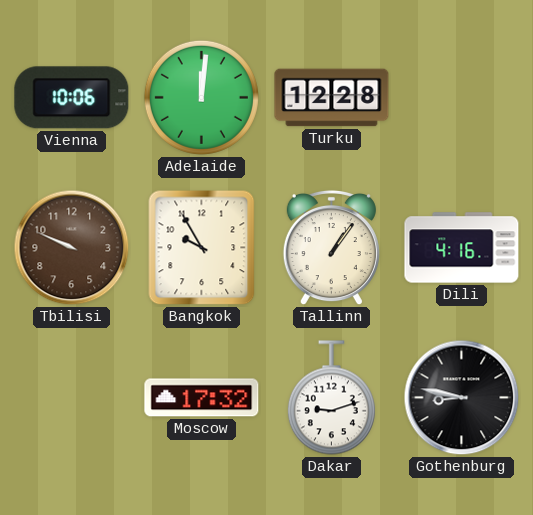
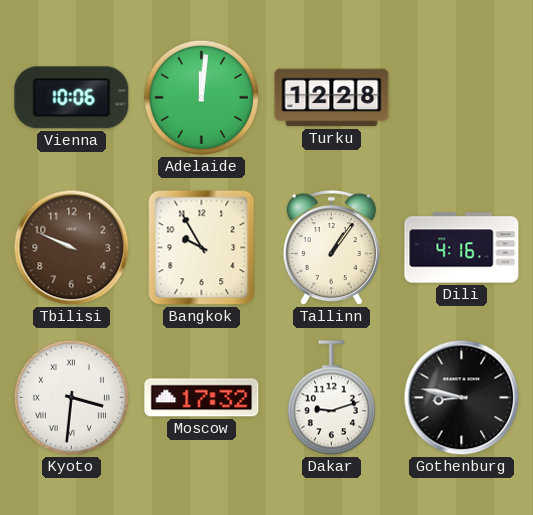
Kyoto: none -> 3:31
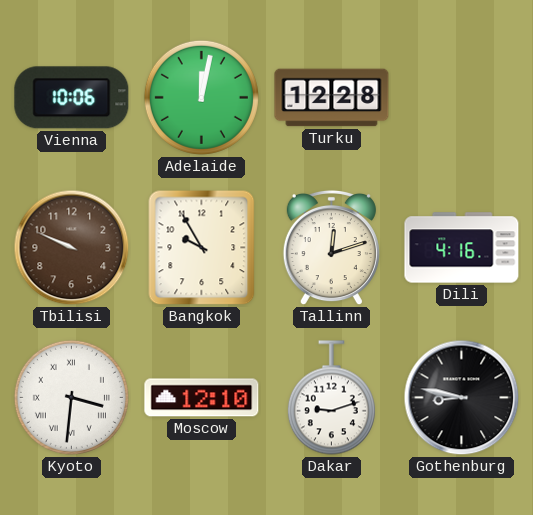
Adelaide: 12:01 -> 12:02
Tallinn: 1:06 -> 12:12
Moscow: 17:32 -> 12:10
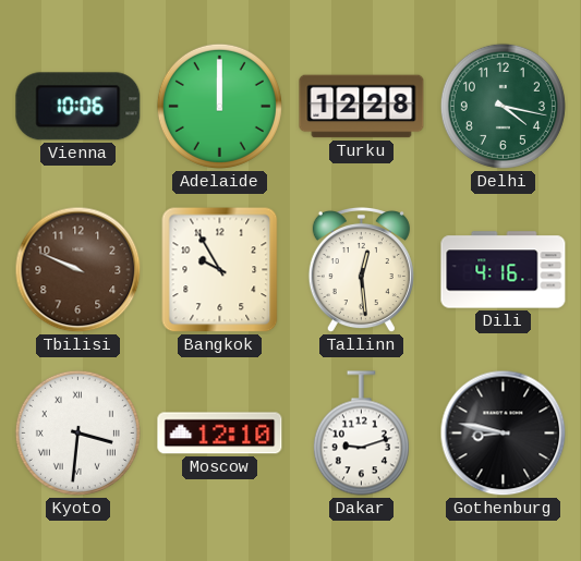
Adelaide: 12:02 -> 12:00
Delhi: none -> 4:17
Tallinn: 12:12 -> 12:29
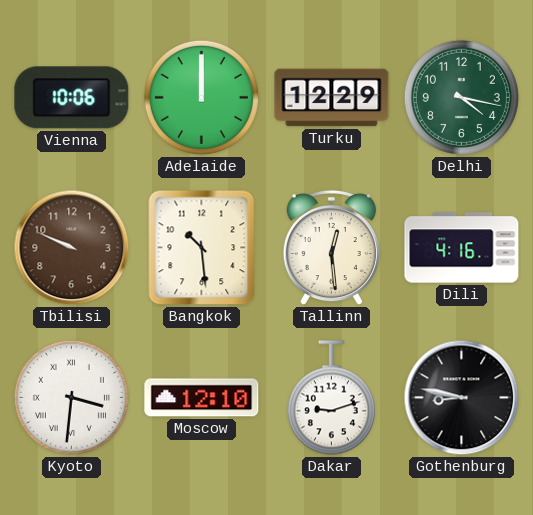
Turku: 12:28 -> 12:29
Bangkok: 9:55 -> 10:29
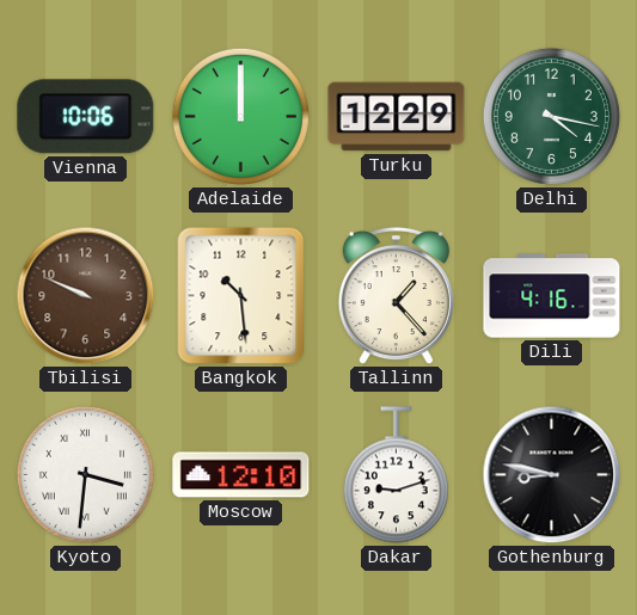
Tallinn: 12:29 -> 1:23
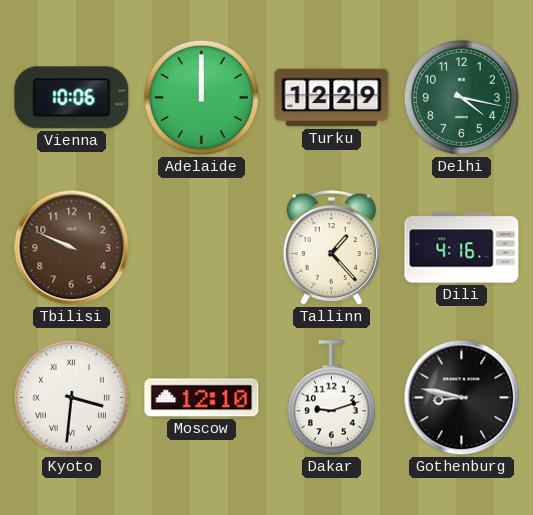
Bangkok: 10:29 -> none
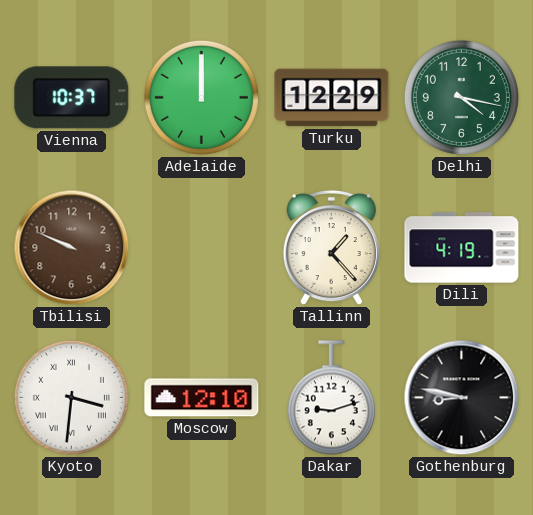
Vienna: 10:06 -> 10:37
Dili: 4:16 -> 4:19
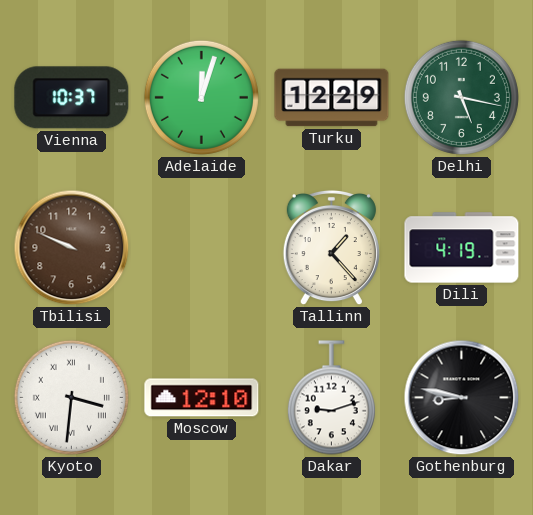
Adelaide: 12:00 -> 12:03
Delhi: 4:17 -> 5:17
